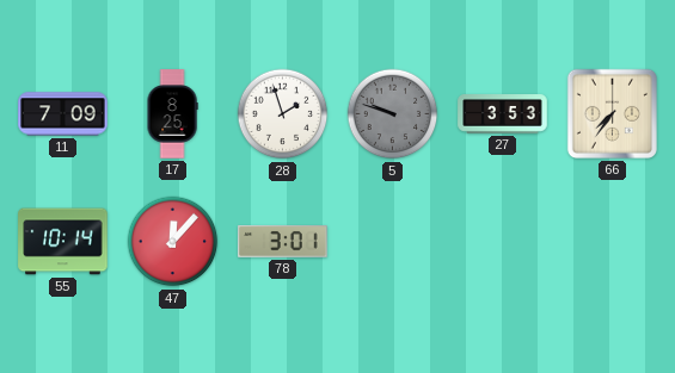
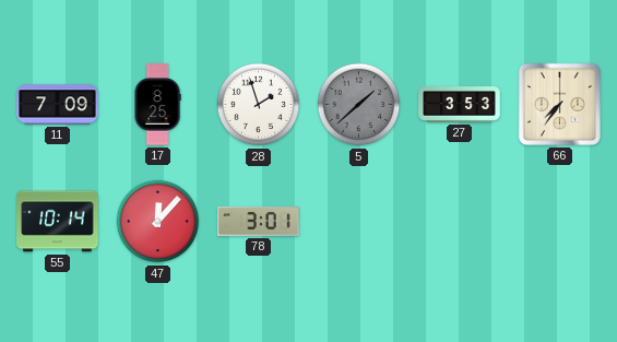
5: 9:48 -> 1:38
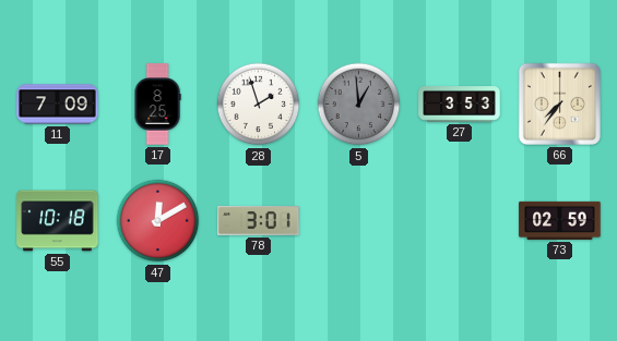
5: 1:38 -> 12:59
55: 10:14 -> 10:18
47: 12:07 -> 12:10
73: none -> 02:59
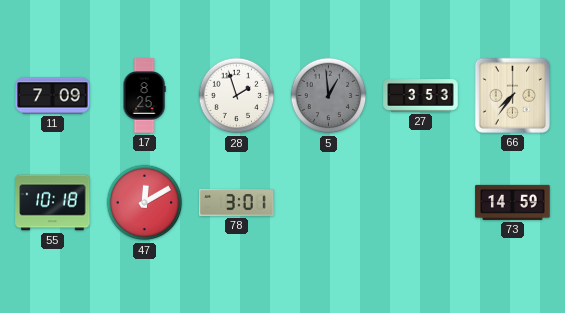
73: 02:59 -> 14:59
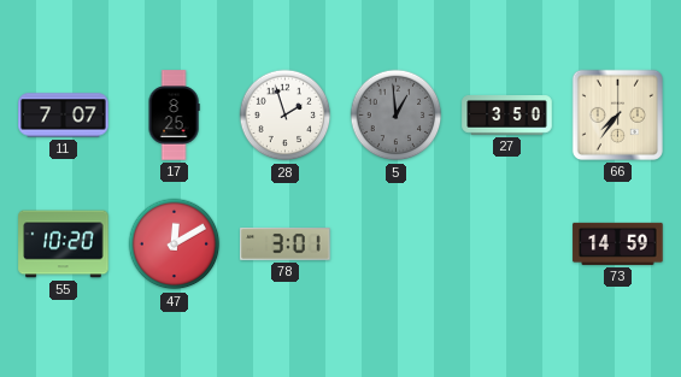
11: 7:09 -> 7:07
27: 3:53 -> 3:50
55: 10:18 -> 10:20
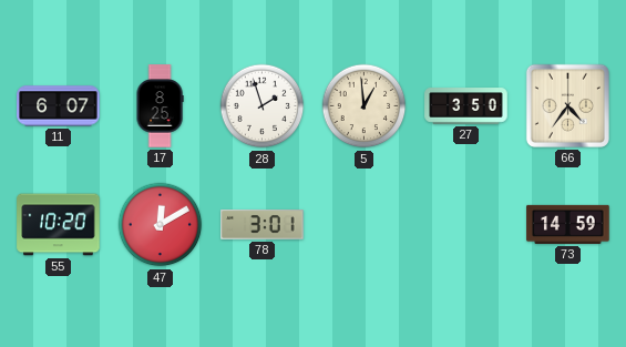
11: 7:07 -> 6:07
5 dial: grey -> cream
66: 7:36 -> 4:36
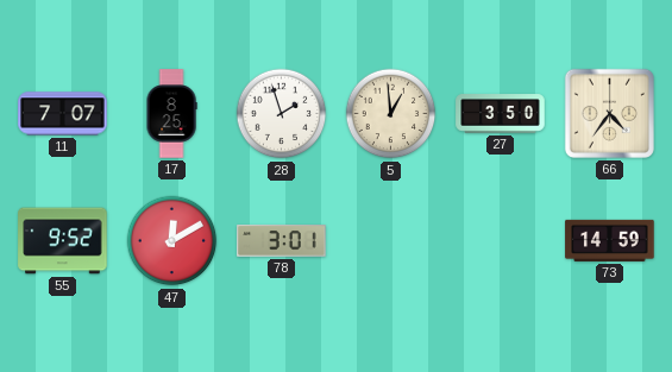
11: 6:07 -> 7:07
55: 10:20 -> 9:52
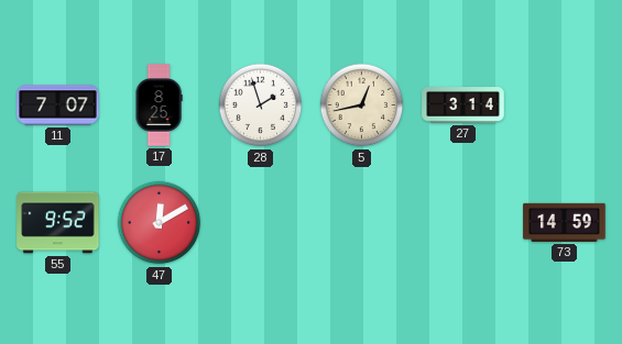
5: 12:59 -> 12:43
27: 3:50 -> 3:14
66: 4:36 -> none
78: 3:01 -> none
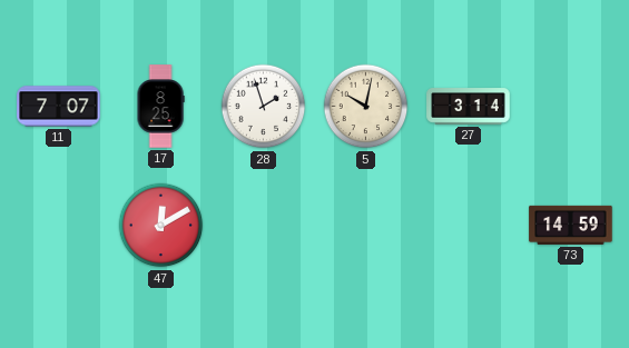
5: 12:43 -> 10:02
55: 9:52 -> none
